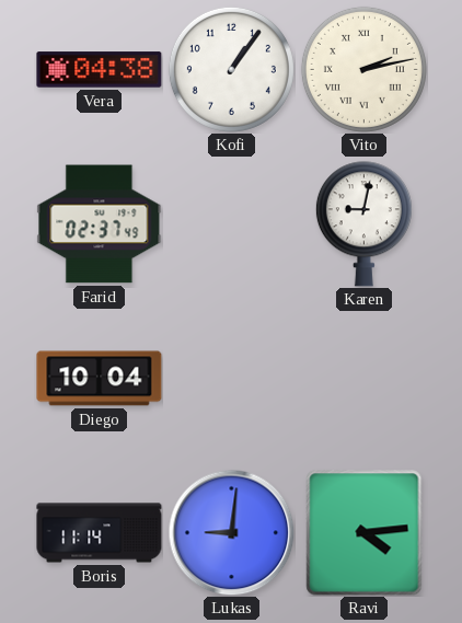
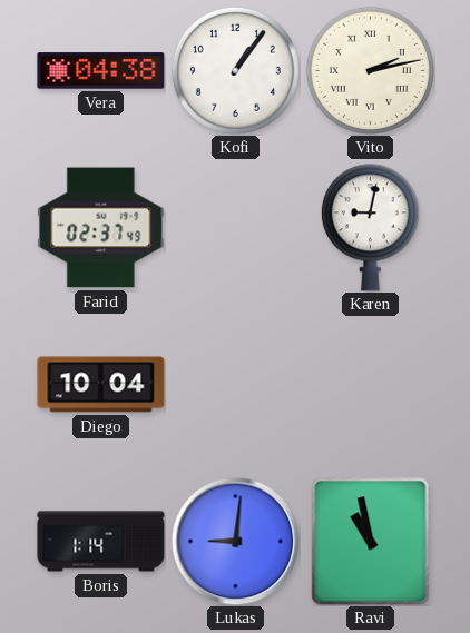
Boris: 11:14 -> 1:14
Ravi: 4:14 -> 10:58
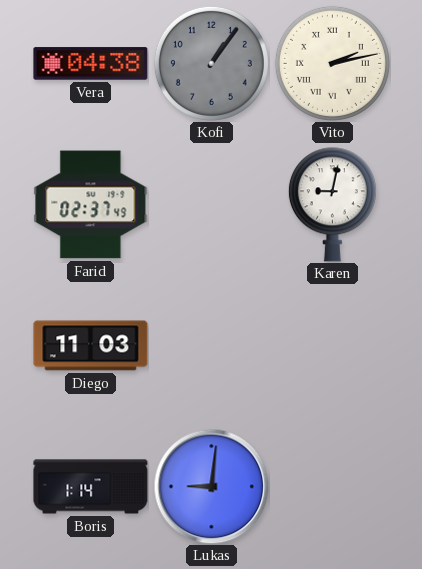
Kofi dial: white -> grey
Diego: 10:04 -> 11:03
Ravi: 10:58 -> none
